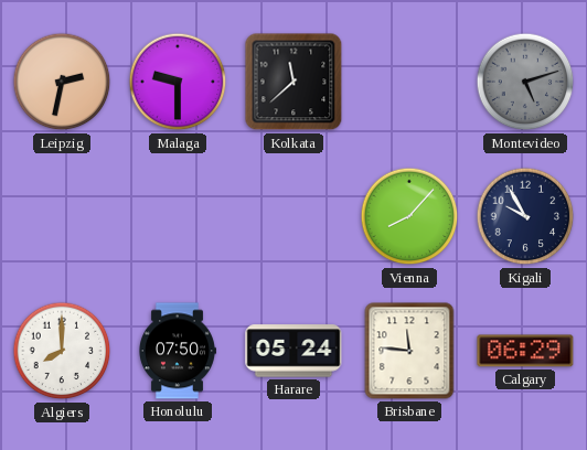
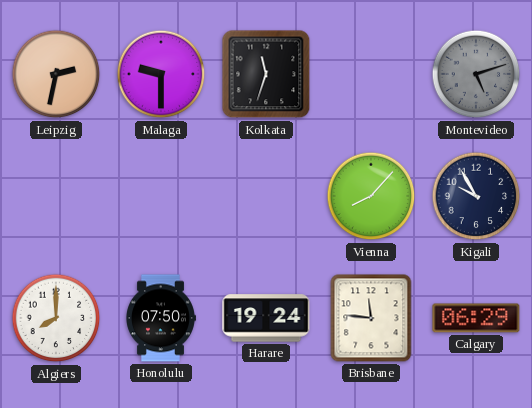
Kolkata: 11:38 -> 11:33
Harare: 05:24 -> 19:24
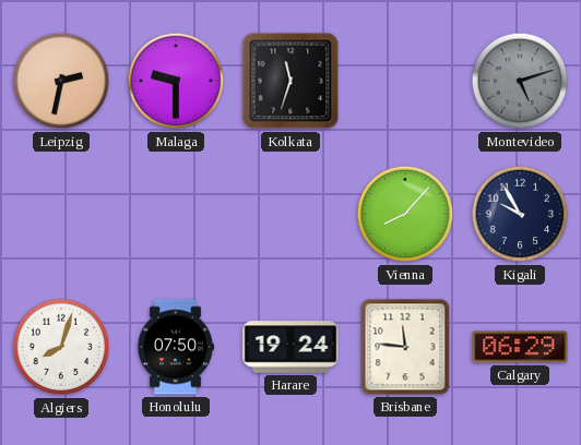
Algiers: 8:00 -> 8:03
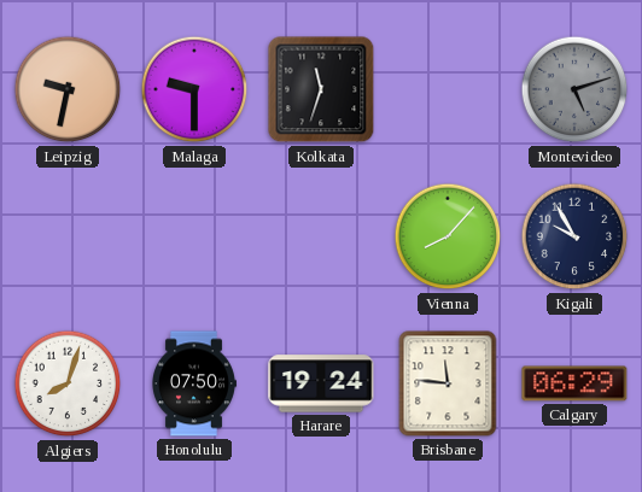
Leipzig: 2:32 -> 9:32
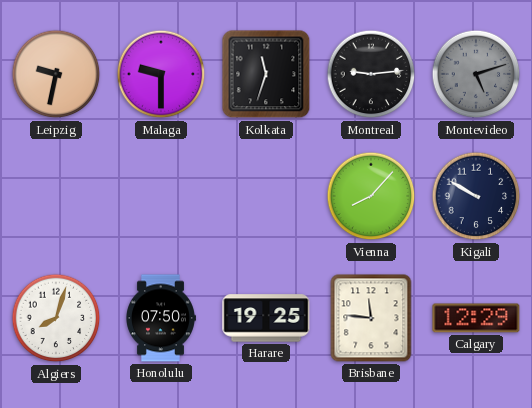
Montreal: none -> 9:14
Kigali: 9:55 -> 9:50
Harare: 19:24 -> 19:25
Calgary: 06:29 -> 12:29
